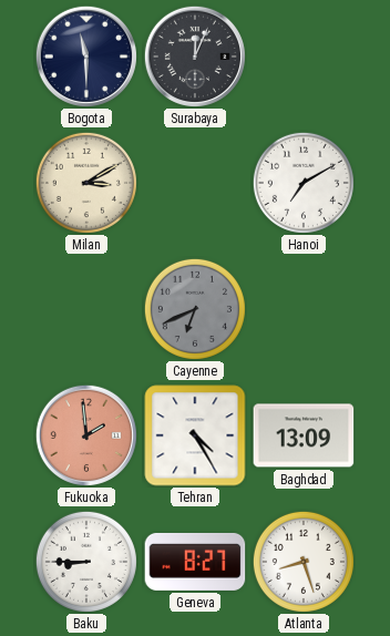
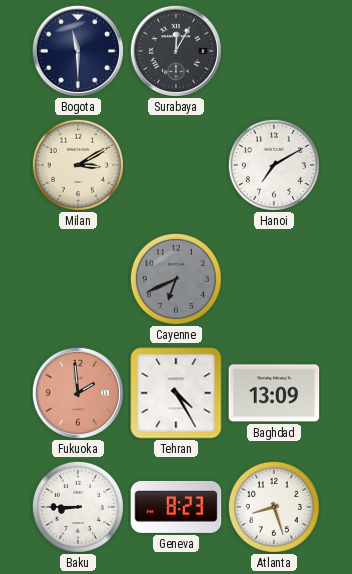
Surabaya: 12:04 -> 12:05
Geneva: 8:27 -> 8:23
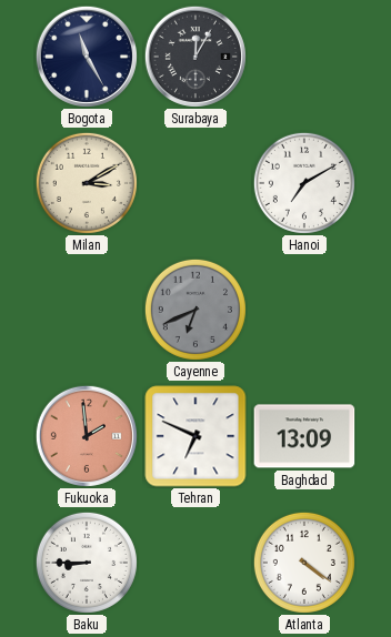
Bogota: 11:30 -> 11:25
Tehran: 4:25 -> 6:49
Geneva: 8:23 -> none
Atlanta: 8:27 -> 4:21
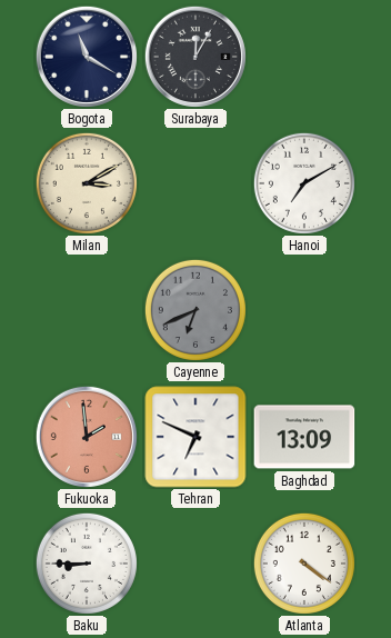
Bogota: 11:25 -> 11:20
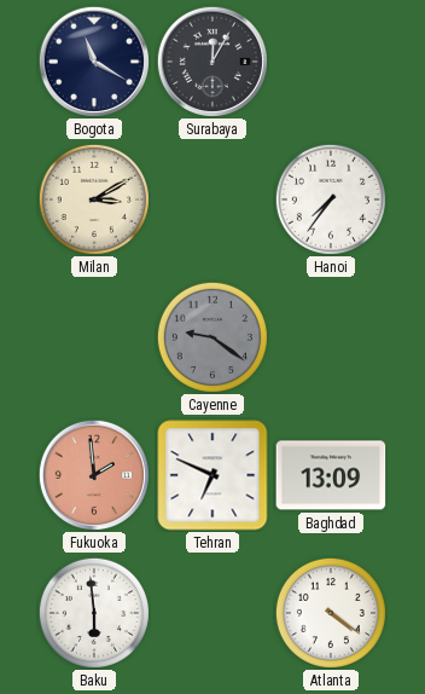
Hanoi: 7:10 -> 7:36
Cayenne: 6:41 -> 9:21
Baku: 8:45 -> 5:59
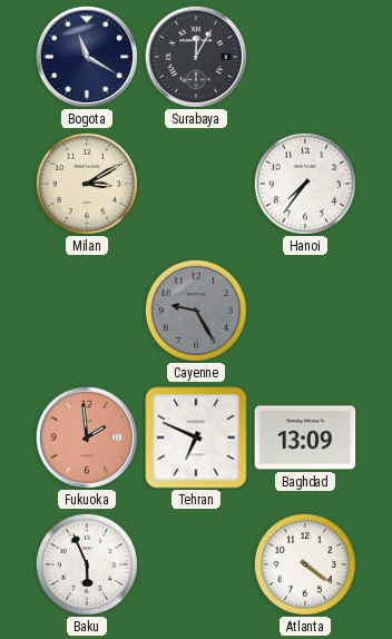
Cayenne: 9:21 -> 9:25
Baku: 5:59 -> 5:56
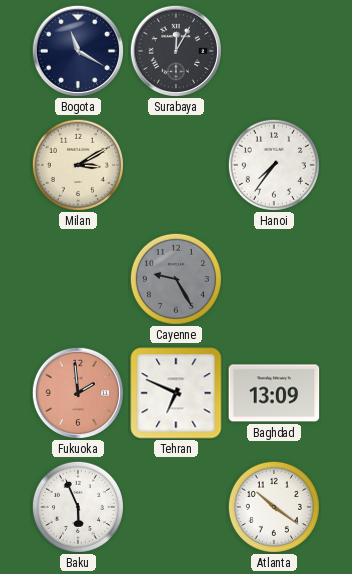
Atlanta: 4:21 -> 10:21
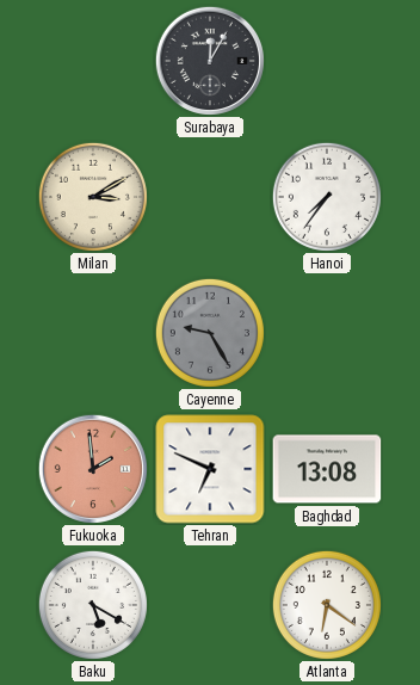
Bogota: 11:20 -> none
Baghdad: 13:09 -> 13:08
Baku: 5:56 -> 5:20
Atlanta: 10:21 -> 6:21
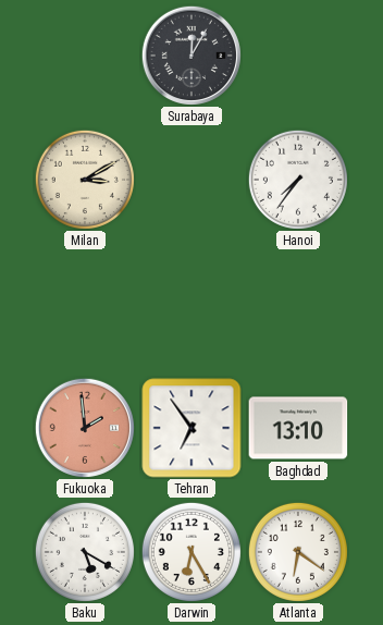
Cayenne: 9:25 -> none
Tehran: 6:49 -> 6:54
Baghdad: 13:08 -> 13:10
Darwin: none -> 6:25
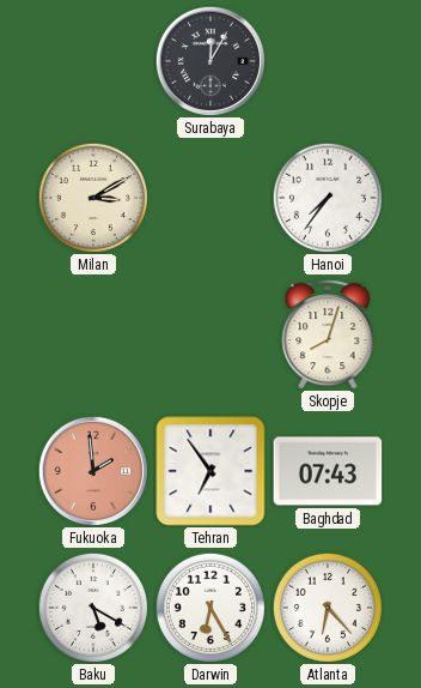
Skopje: none -> 8:03
Baghdad: 13:10 -> 07:43
Atlanta: 6:21 -> 6:23
